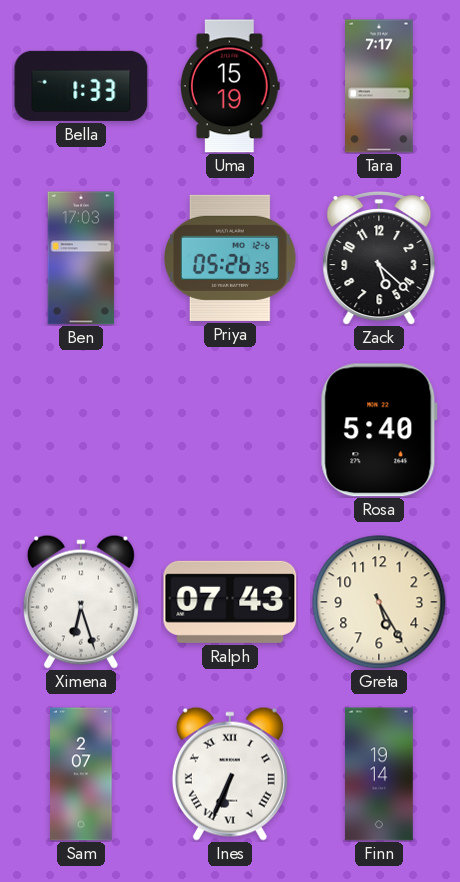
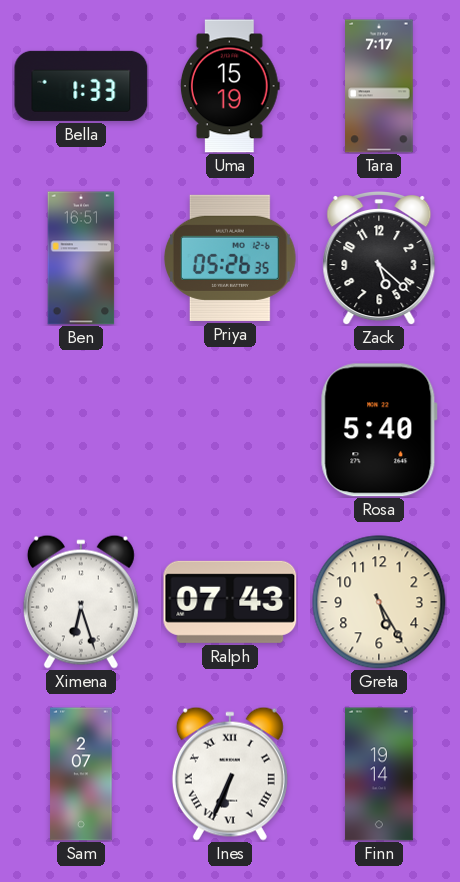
Ben: 17:03 -> 16:51
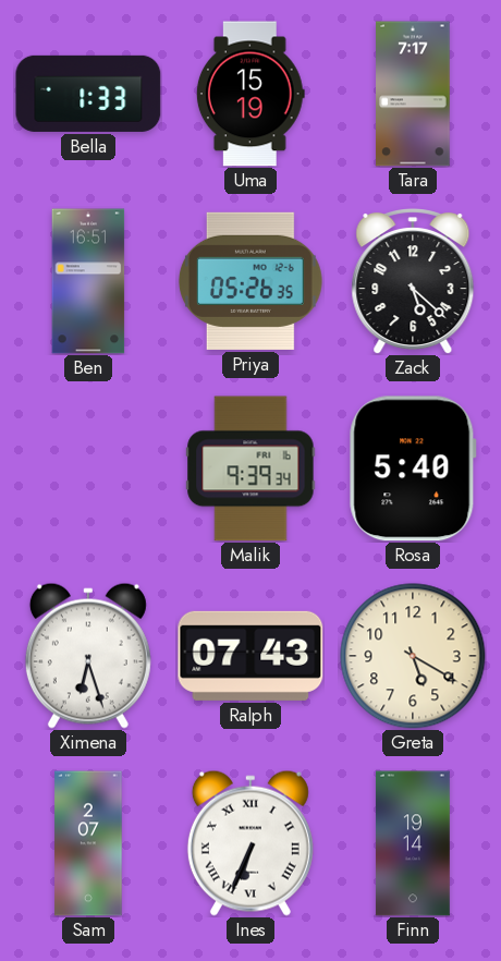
Malik: none -> 9:39
Greta: 5:25 -> 5:20
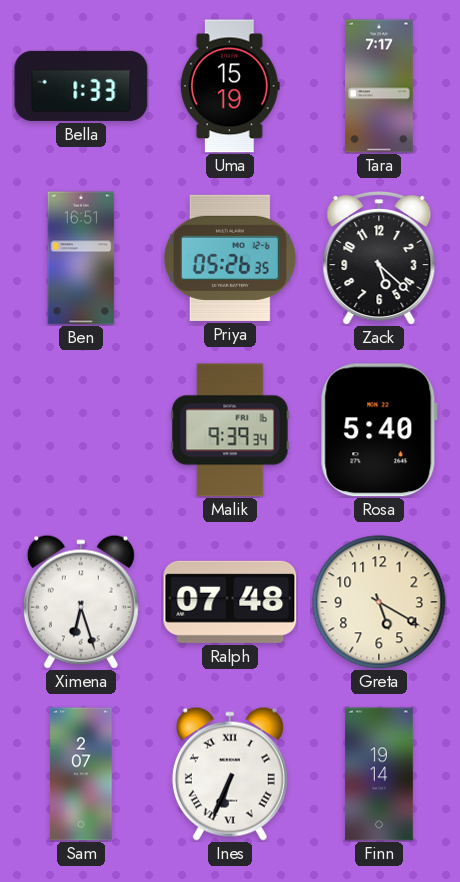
Ralph: 07:43 -> 07:48
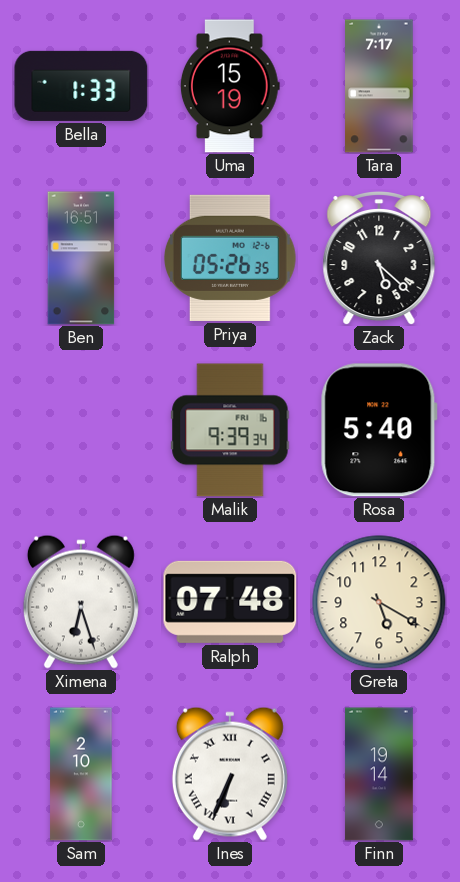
Sam: 2:07 -> 2:10
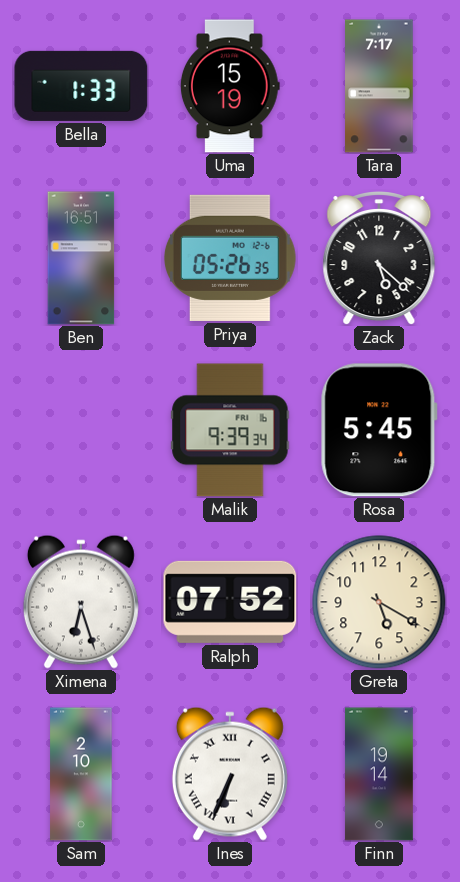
Rosa: 5:40 -> 5:45
Ralph: 07:48 -> 07:52
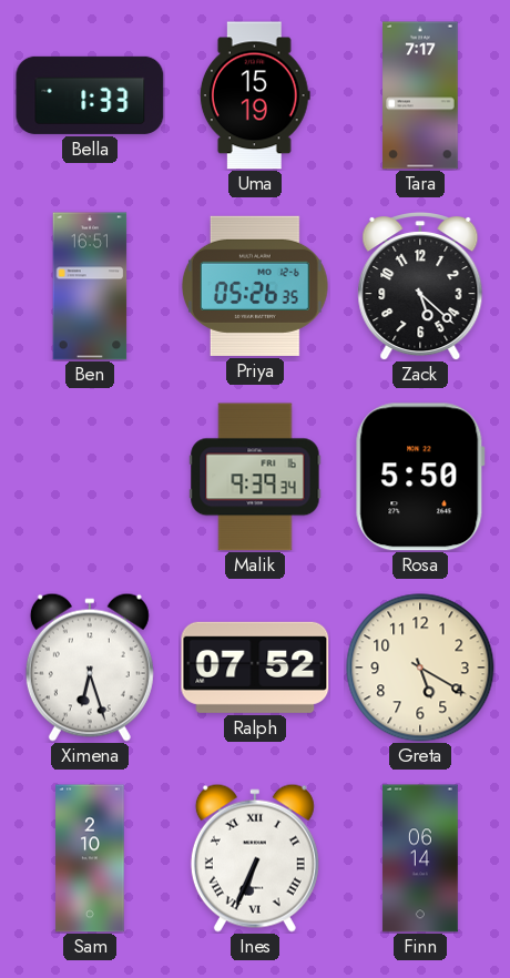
Rosa: 5:45 -> 5:50
Finn: 19:14 -> 06:14
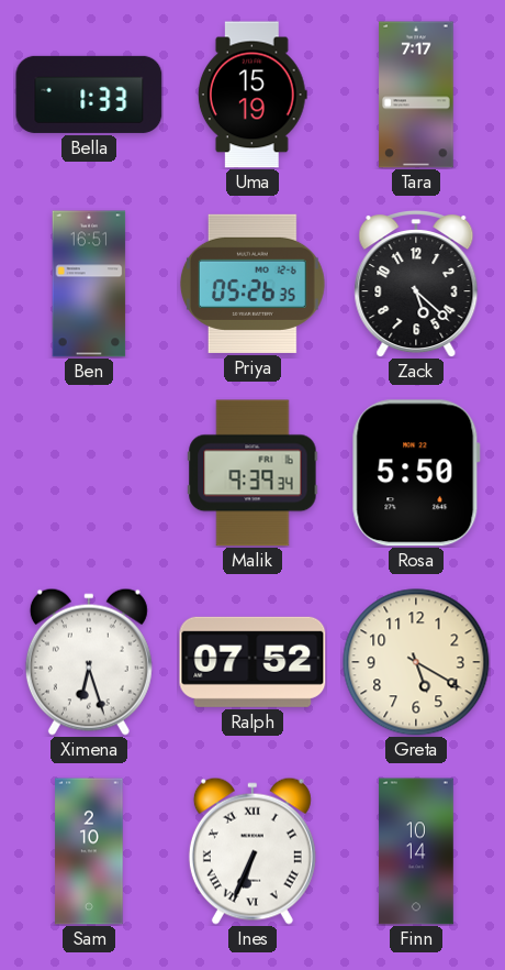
Finn: 06:14 -> 10:14
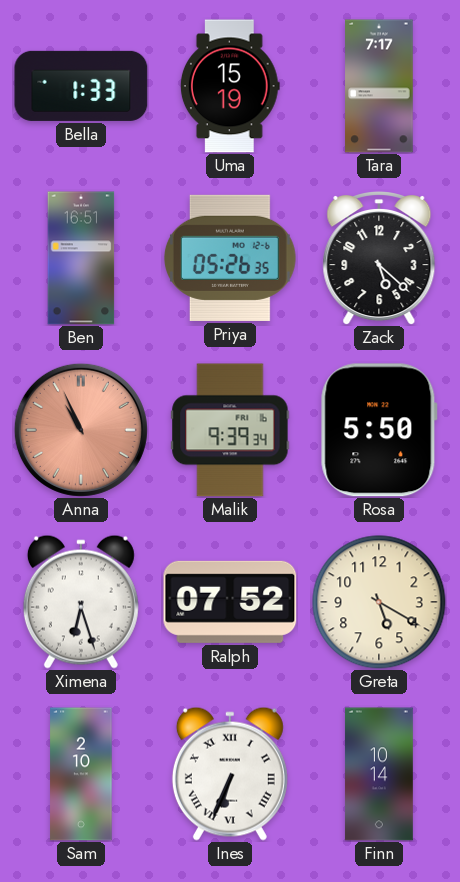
Anna: none -> 10:56
